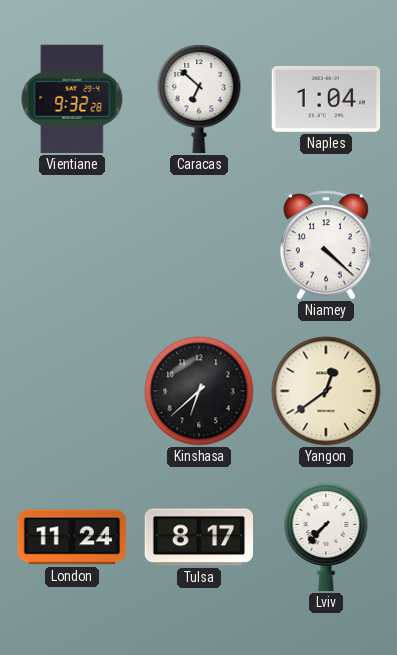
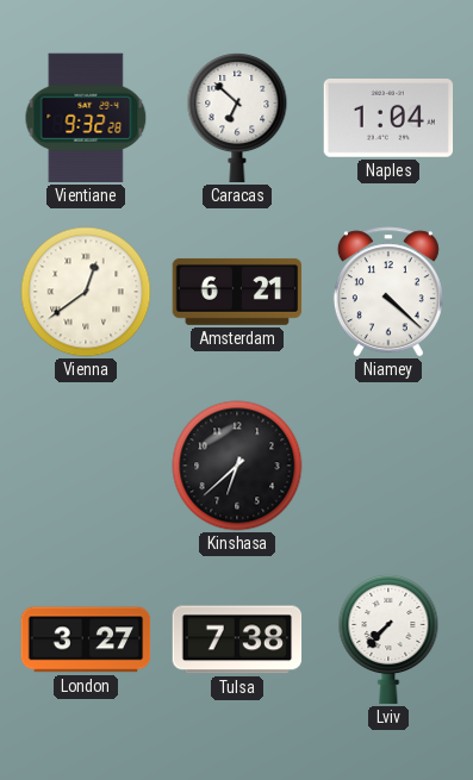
Vienna: none -> 12:39
Amsterdam: none -> 6:21
Yangon: 12:39 -> none
London: 11:24 -> 3:27
Tulsa: 8:17 -> 7:38
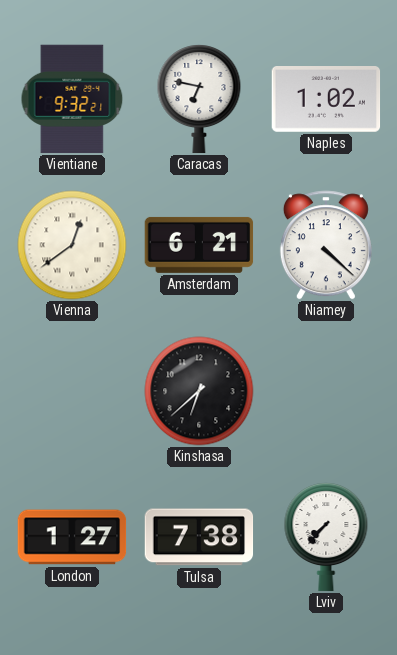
Vientiane: 9:32:28 -> 9:32:21
Caracas: 6:52 -> 6:47
Naples: 1:04 -> 1:02
London: 3:27 -> 1:27
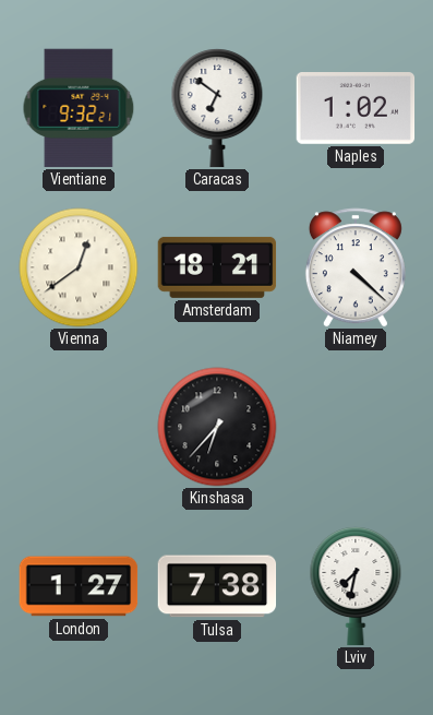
Caracas: 6:47 -> 6:51
Amsterdam: 6:21 -> 18:21
Kinshasa: 6:38 -> 6:37
Lviv: 7:37 -> 7:32
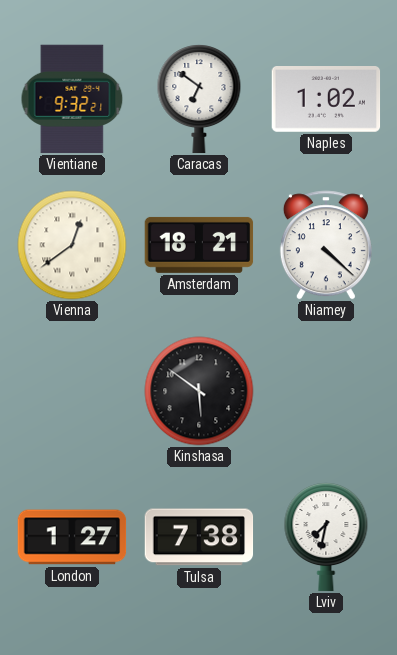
Kinshasa: 6:37 -> 5:51
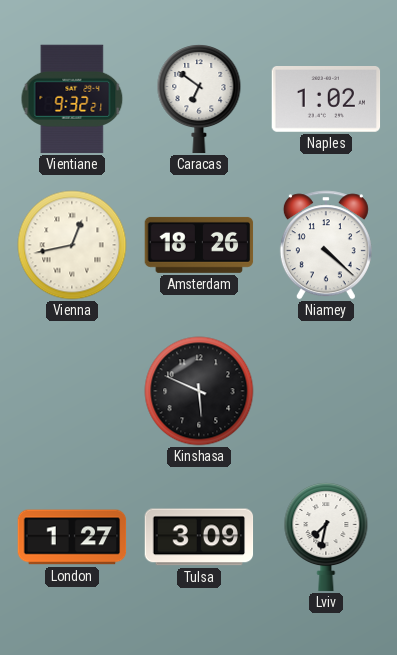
Vienna: 12:39 -> 12:43
Amsterdam: 18:21 -> 18:26
Kinshasa: 5:51 -> 5:49
Tulsa: 7:38 -> 3:09
